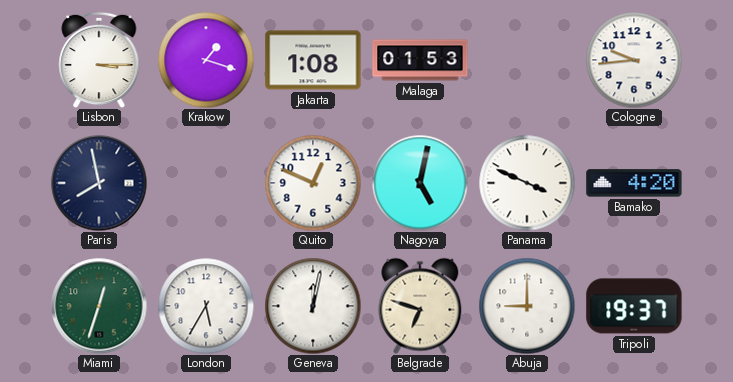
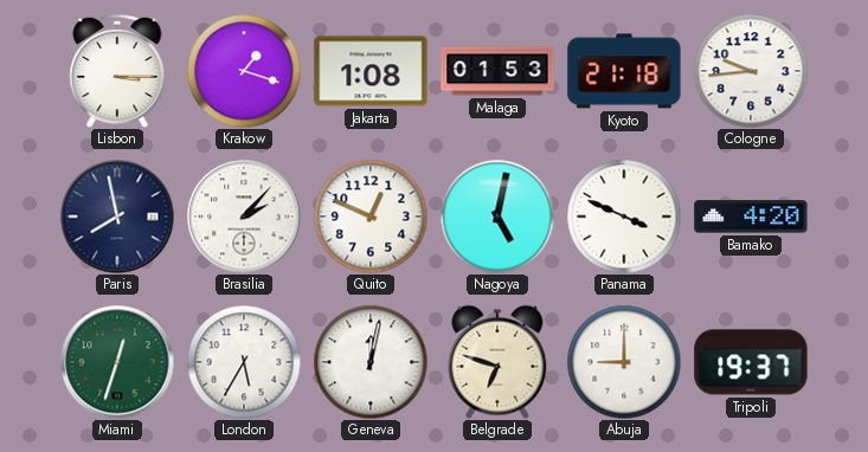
Kyoto: none -> 21:18
Brasilia: none -> 2:07
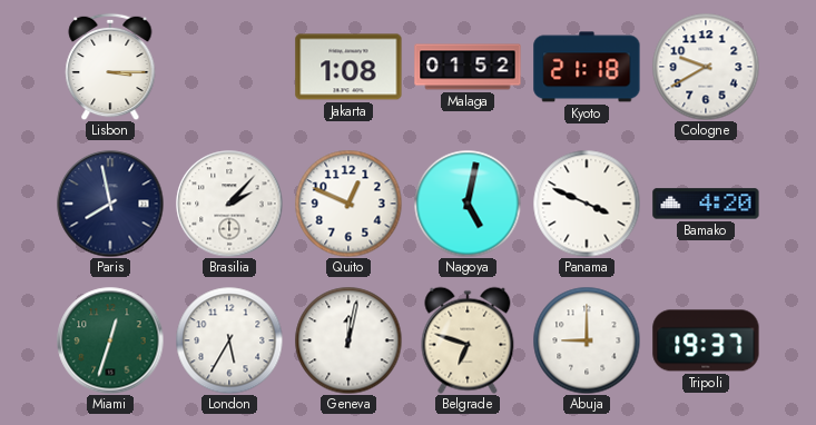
Krakow: 1:18 -> none
Malaga: 01:53 -> 01:52
Cologne: 9:44 -> 9:40
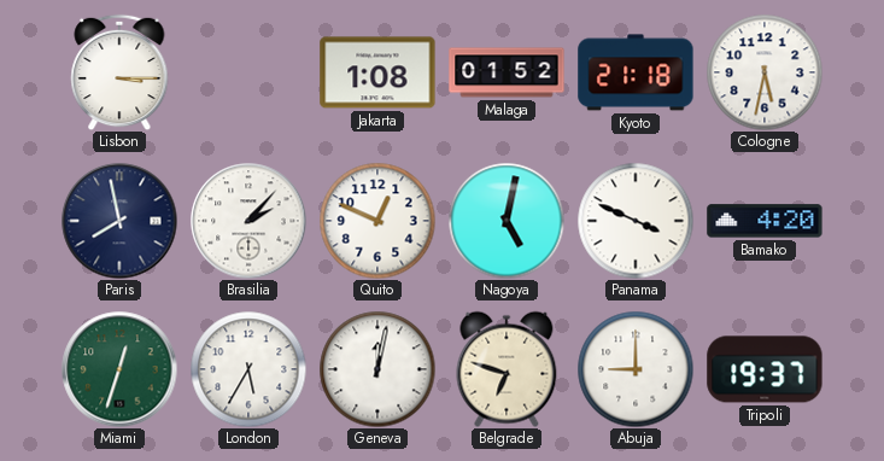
Cologne: 9:40 -> 5:32
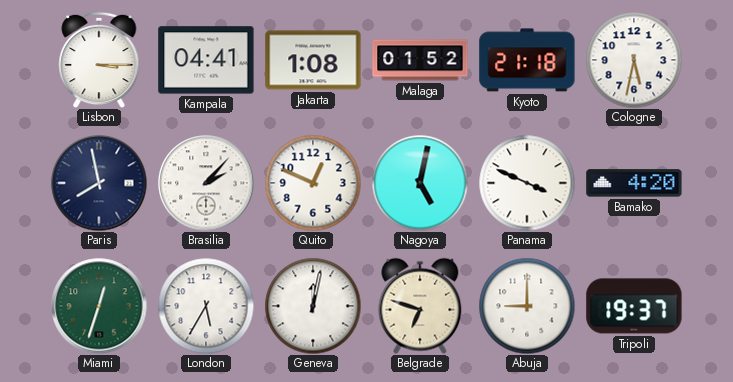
Kampala: none -> 04:41
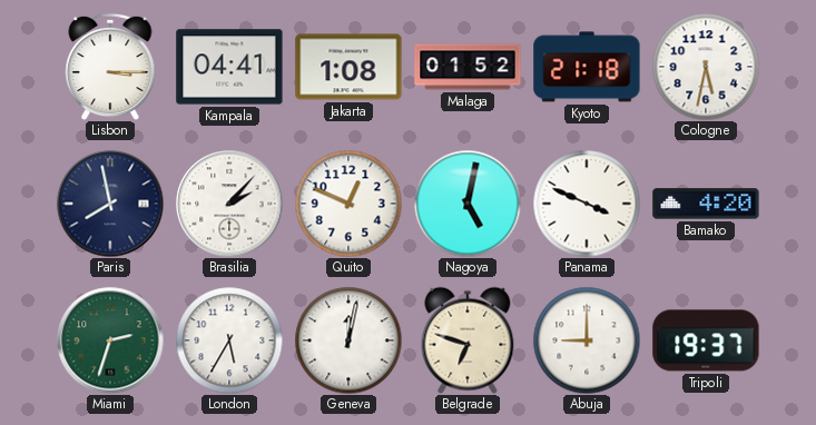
Miami: 12:33 -> 2:33
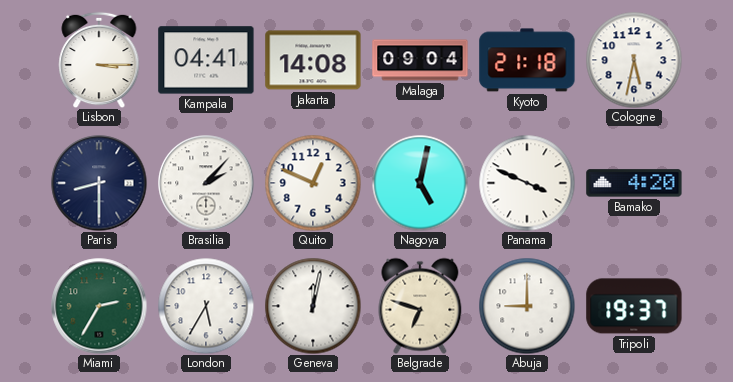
Jakarta: 1:08 -> 14:08
Malaga: 01:52 -> 09:04
Paris: 7:58 -> 8:30
Miami: 2:33 -> 2:35
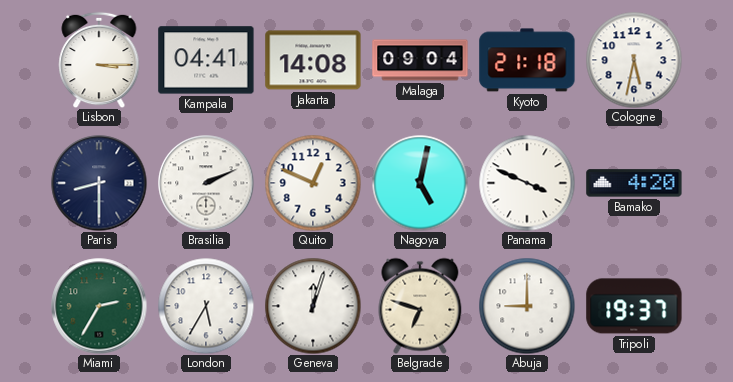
Brasilia: 2:07 -> 2:11
Geneva: 12:02 -> 12:03
